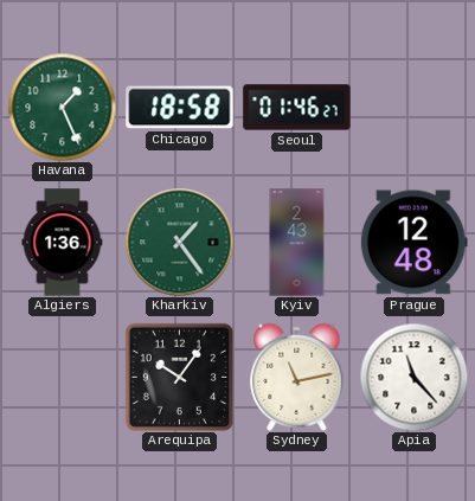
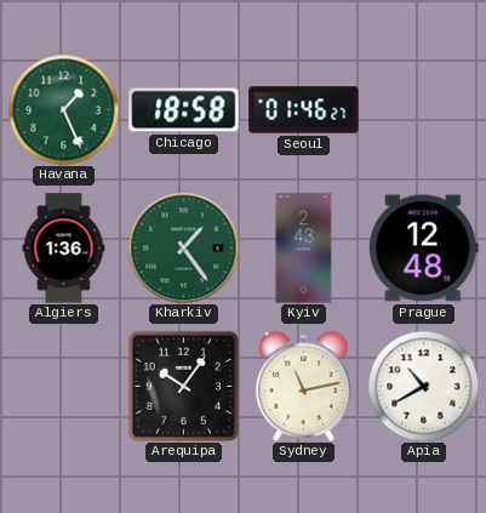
Apia: 11:23 -> 10:40
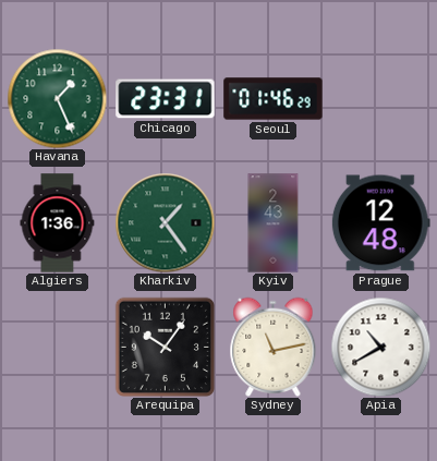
Chicago: 18:58 -> 23:31
Seoul: 01:46:27 -> 01:46:29
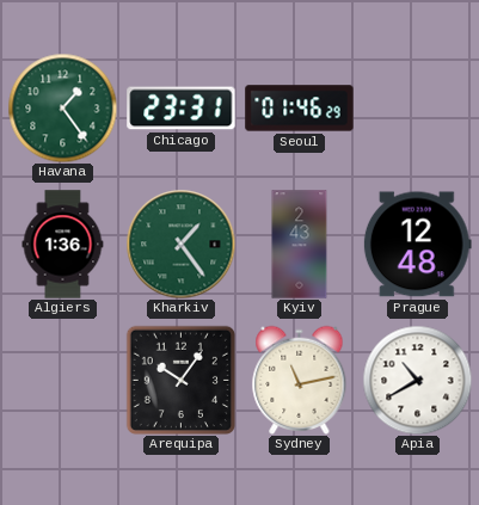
Havana: 1:26 -> 1:24
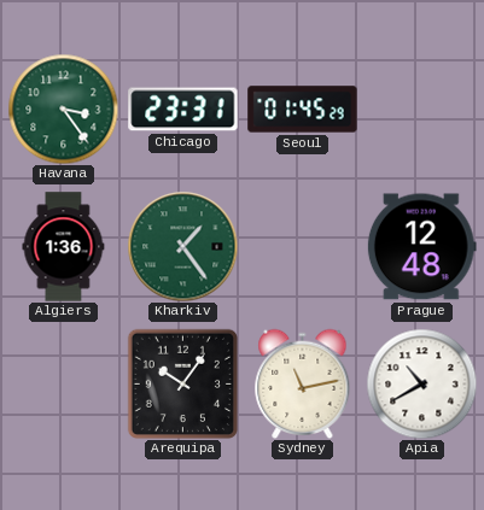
Havana: 1:24 -> 3:24
Seoul: 01:46 -> 01:45
Kyiv: 2:43 -> none
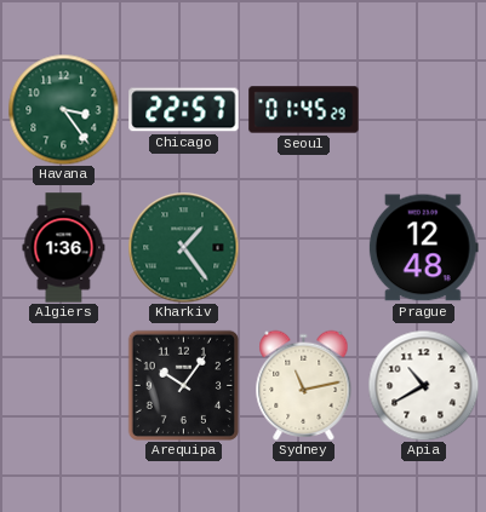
Chicago: 23:31 -> 22:57
